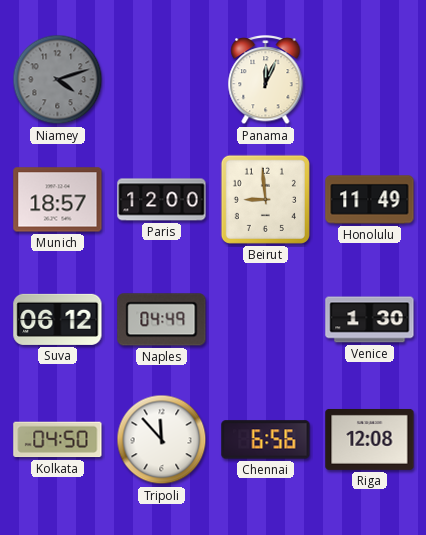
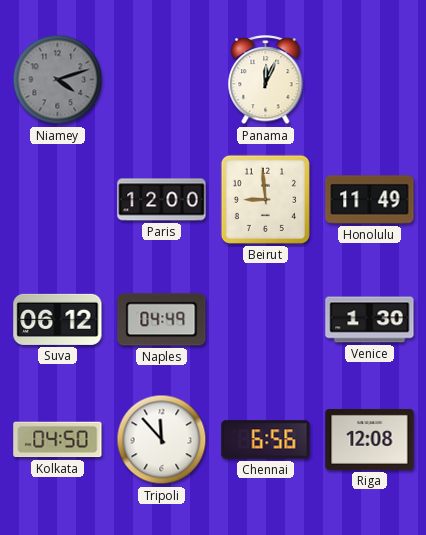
Munich: 18:57 -> none
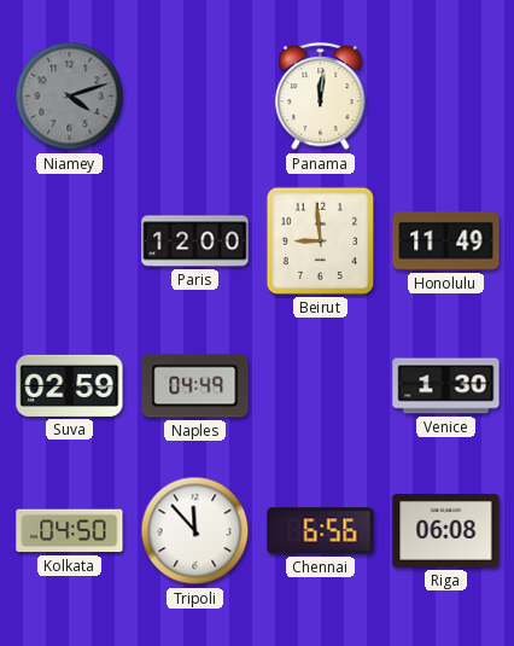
Panama: 12:04 -> 12:01
Suva: 06:12 -> 02:59
Riga: 12:08 -> 06:08
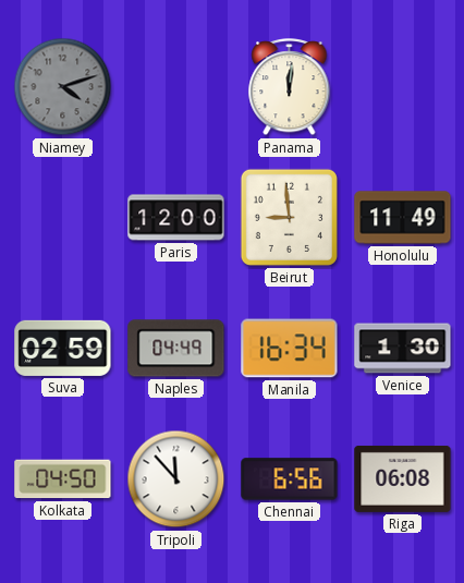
Manila: none -> 16:34
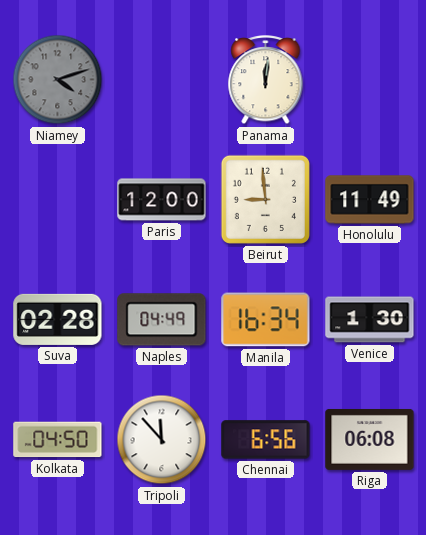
Suva: 02:59 -> 02:28
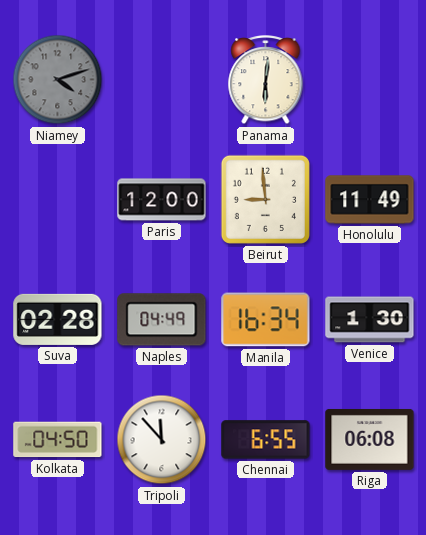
Panama: 12:01 -> 6:01
Chennai: 6:56 -> 6:55
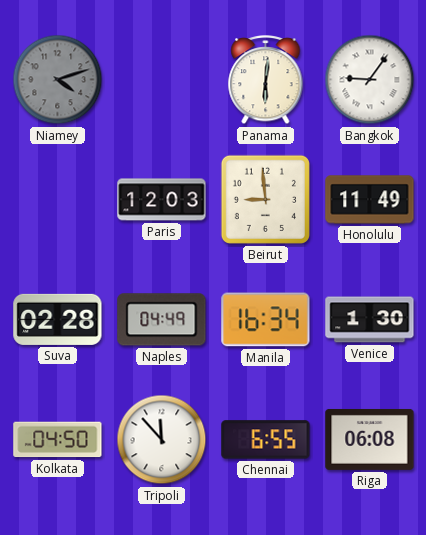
Bangkok: none -> 9:06
Paris: 12:00 -> 12:03
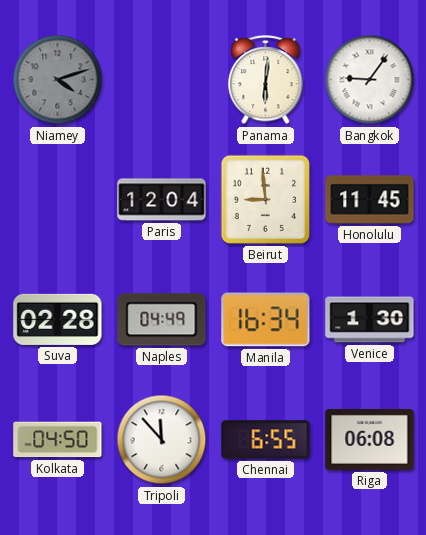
Paris: 12:03 -> 12:04
Honolulu: 11:49 -> 11:45
